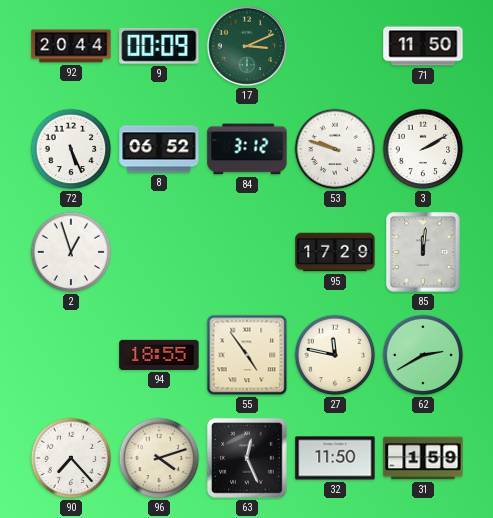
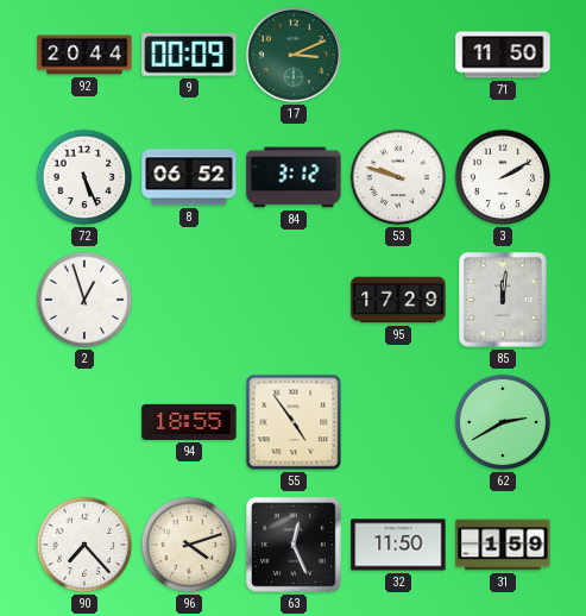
27: 11:47 -> none
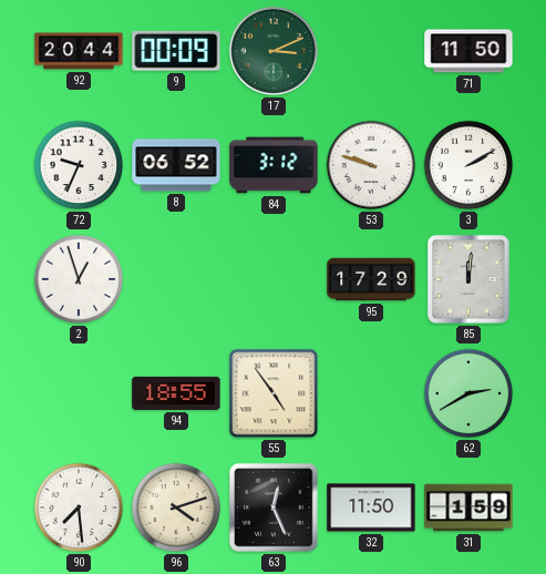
72: 5:26 -> 9:34
90: 7:23 -> 7:29
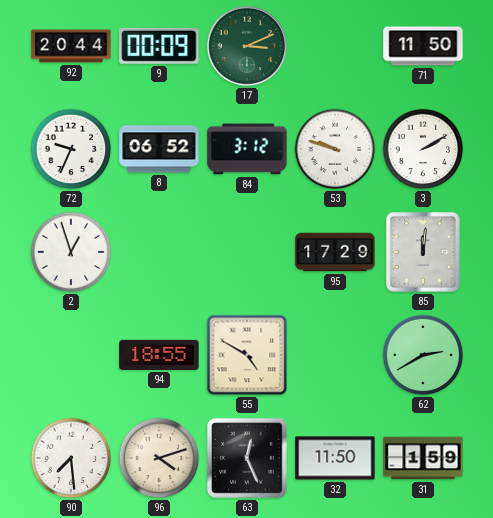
55: 4:54 -> 4:50
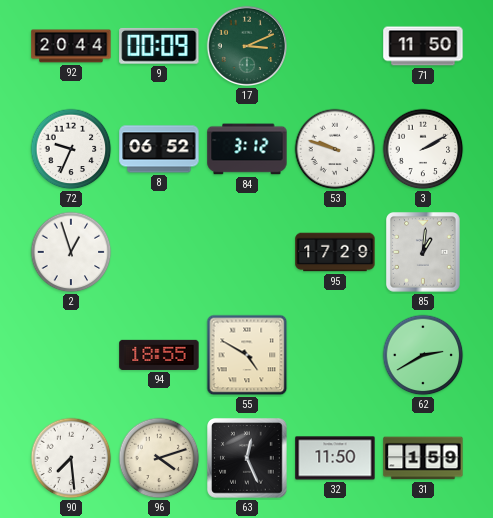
85: 12:01 -> 1:01
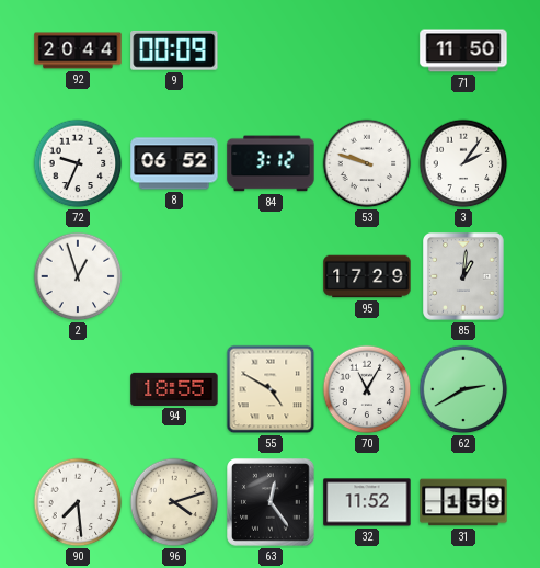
17: 3:11 -> none
3: 2:10 -> 2:06
70: none -> 11:05
63: 12:26 -> 12:24
32: 11:50 -> 11:52
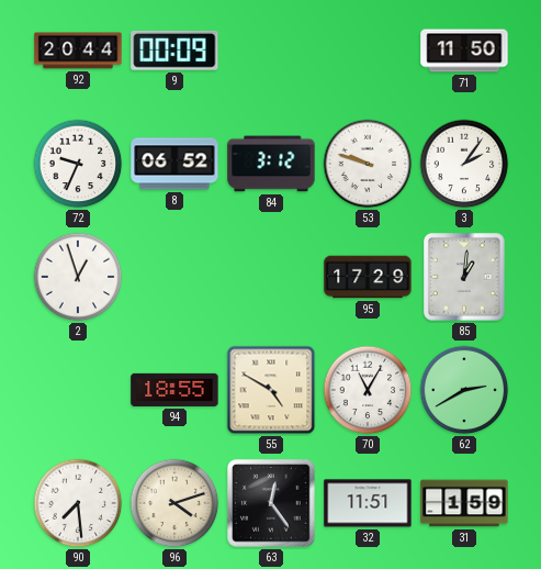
32: 11:52 -> 11:51
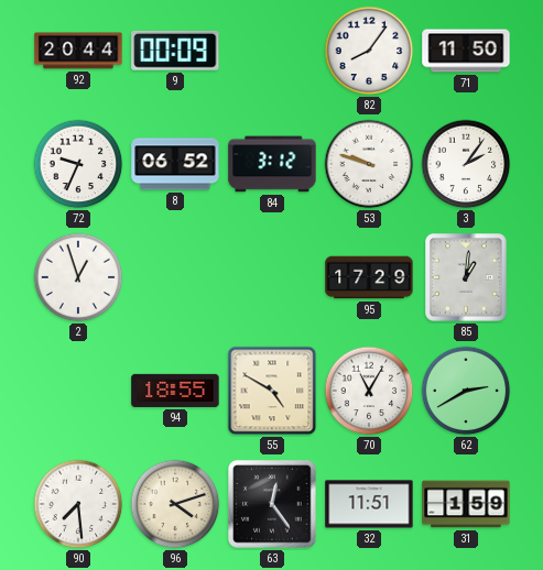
82: none -> 8:06
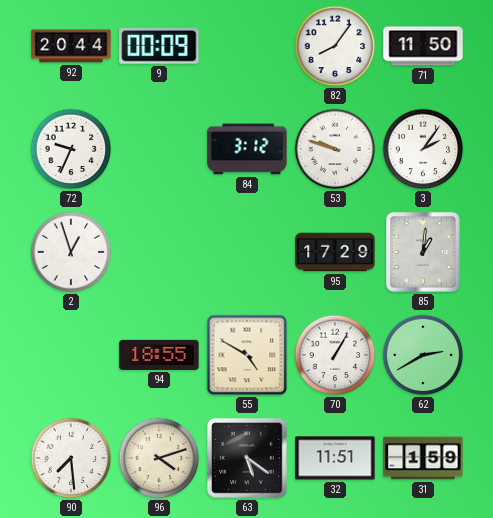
8: 06:52 -> none
70: 11:05 -> 1:05
63: 12:24 -> 5:21
